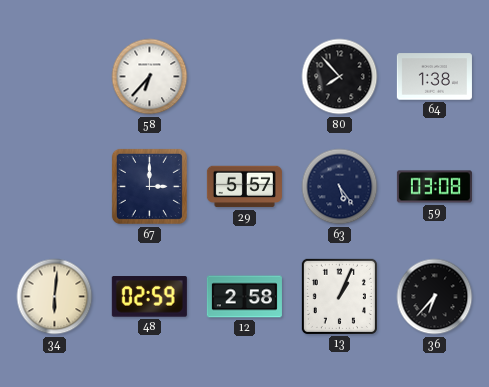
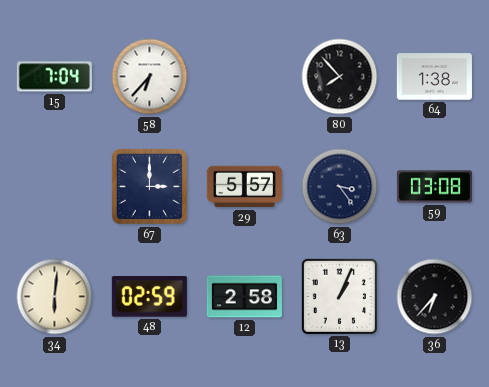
15: none -> 7:04
63: 5:24 -> 3:24
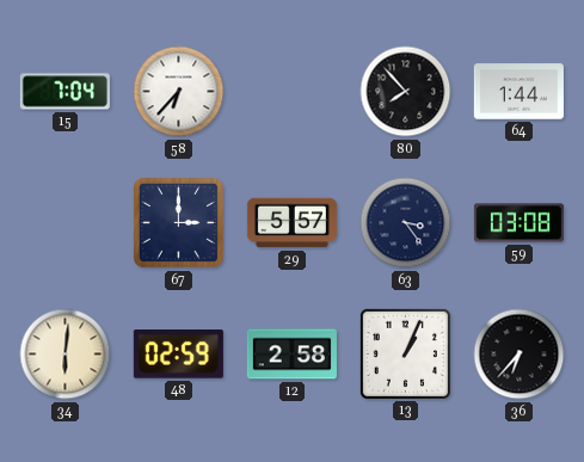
64: 1:38 -> 1:44
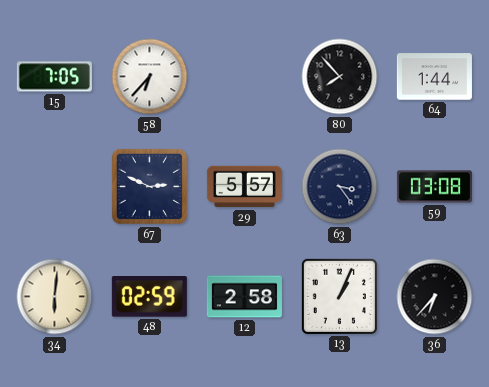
15: 7:04 -> 7:05
67: 3:00 -> 2:49
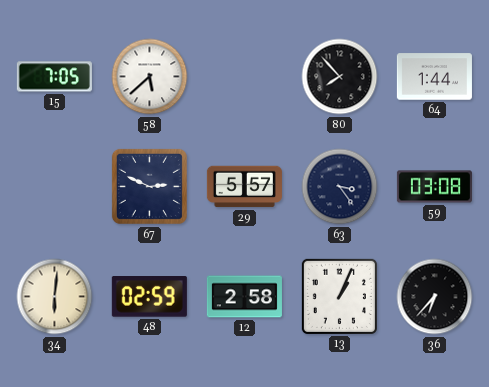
58: 6:37 -> 5:38
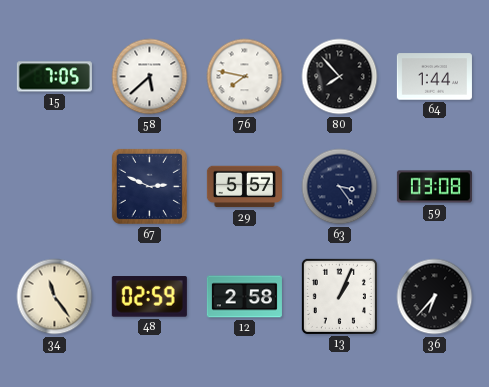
76: none -> 7:47
34: 6:01 -> 11:24
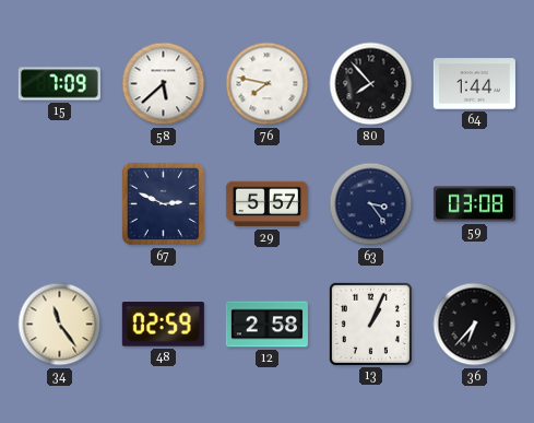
15: 7:05 -> 7:09
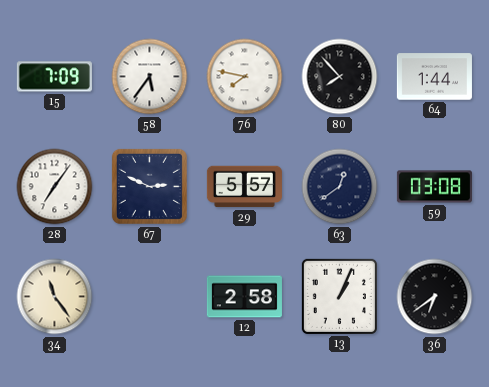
58: 5:38 -> 5:36
28: none -> 7:06
63: 3:24 -> 12:39
48: 02:59 -> none
36: 6:37 -> 6:39
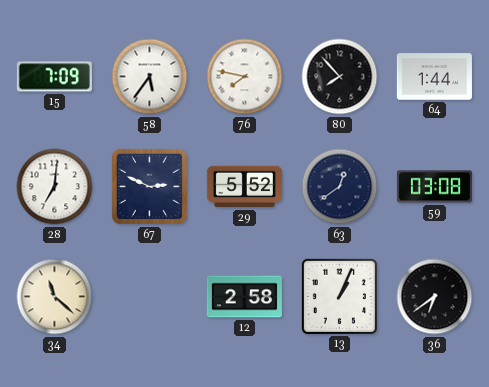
28: 7:06 -> 7:01
29: 5:57 -> 5:52
34: 11:24 -> 11:22
